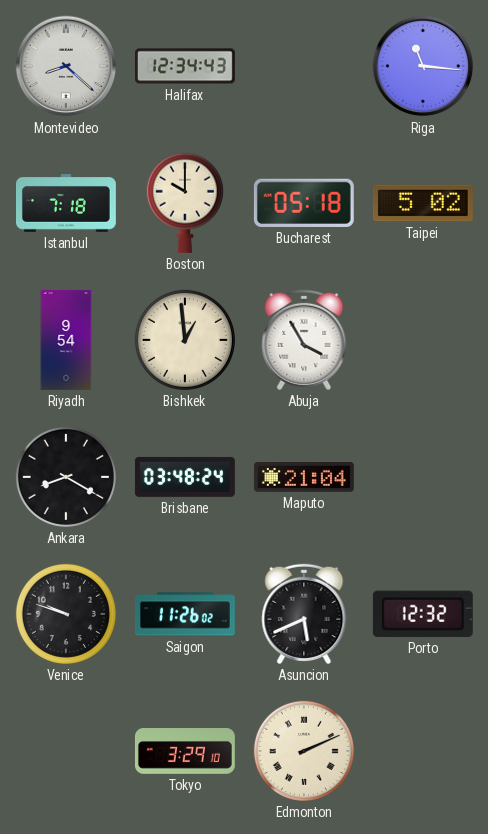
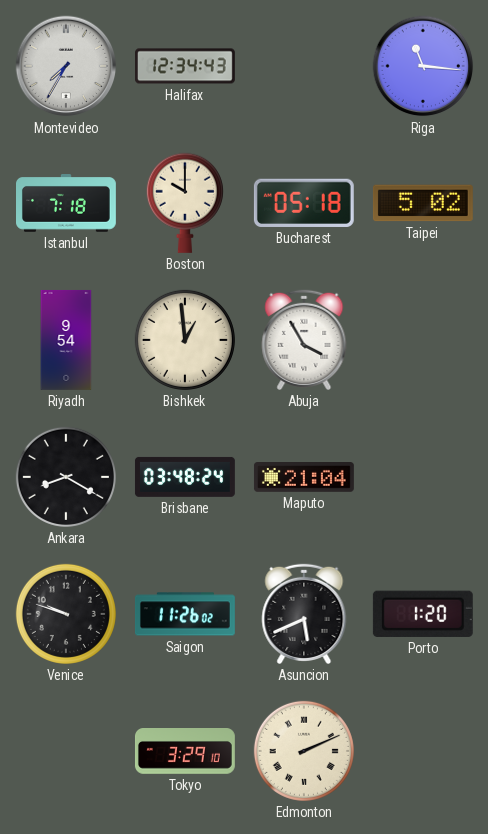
Montevideo: 8:22 -> 7:35
Porto: 12:32 -> 1:20
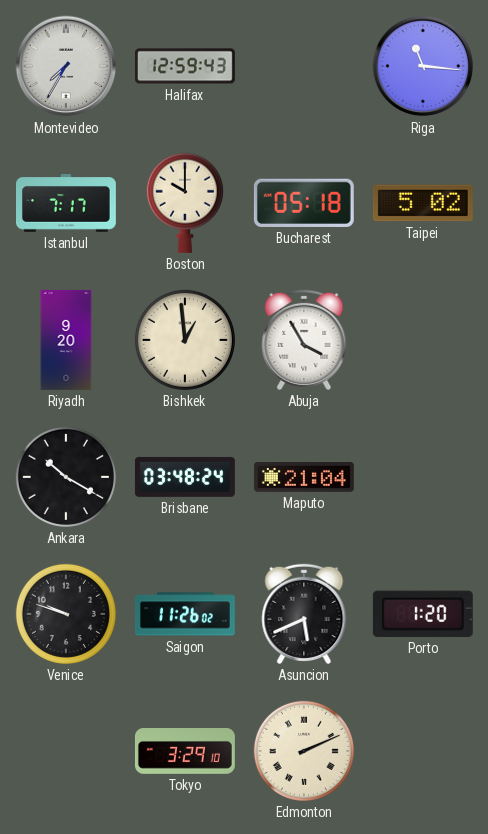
Halifax: 12:34 -> 12:59
Istanbul: 7:18 -> 7:17
Riyadh: 9:54 -> 9:20
Ankara: 8:20 -> 10:20
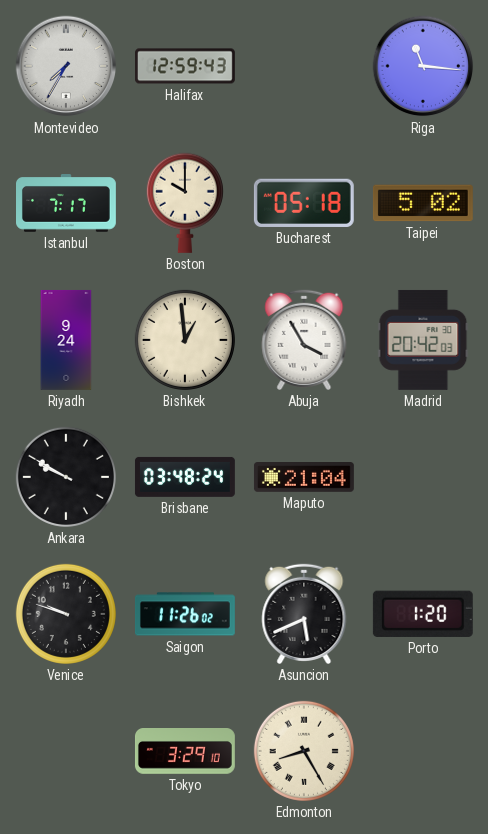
Riyadh: 9:20 -> 9:24
Madrid: none -> 20:42
Ankara: 10:20 -> 9:50
Edmonton: 2:11 -> 8:25
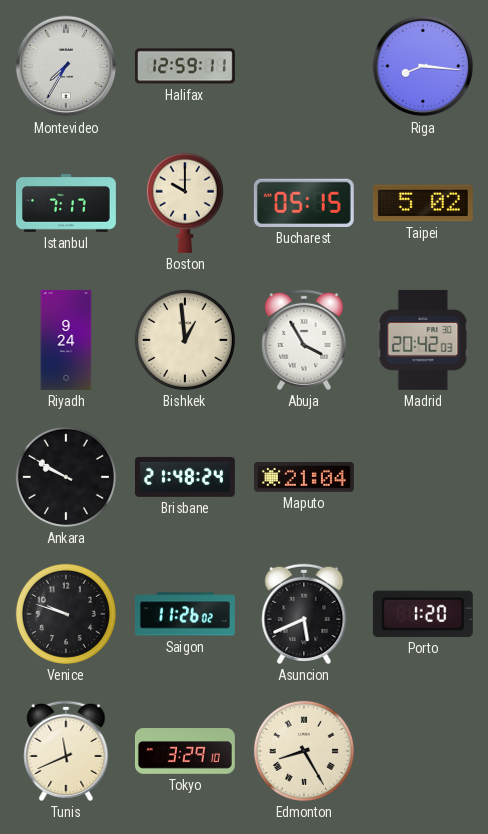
Halifax: 12:59:43 -> 12:59:11
Riga: 11:16 -> 8:16
Bucharest: 05:18 -> 05:15
Brisbane: 03:48 -> 21:48
Tunis: none -> 11:41
